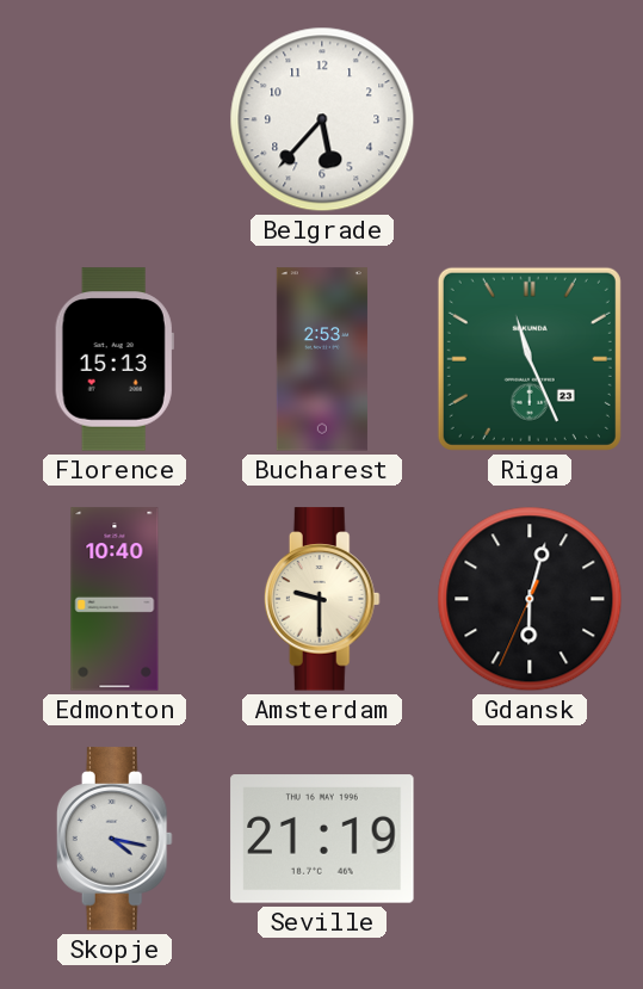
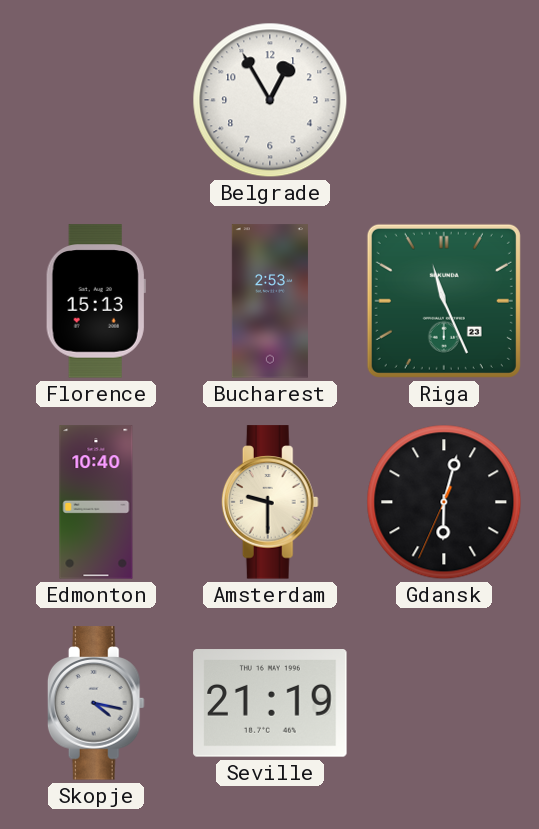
Belgrade: 5:37 -> 12:55
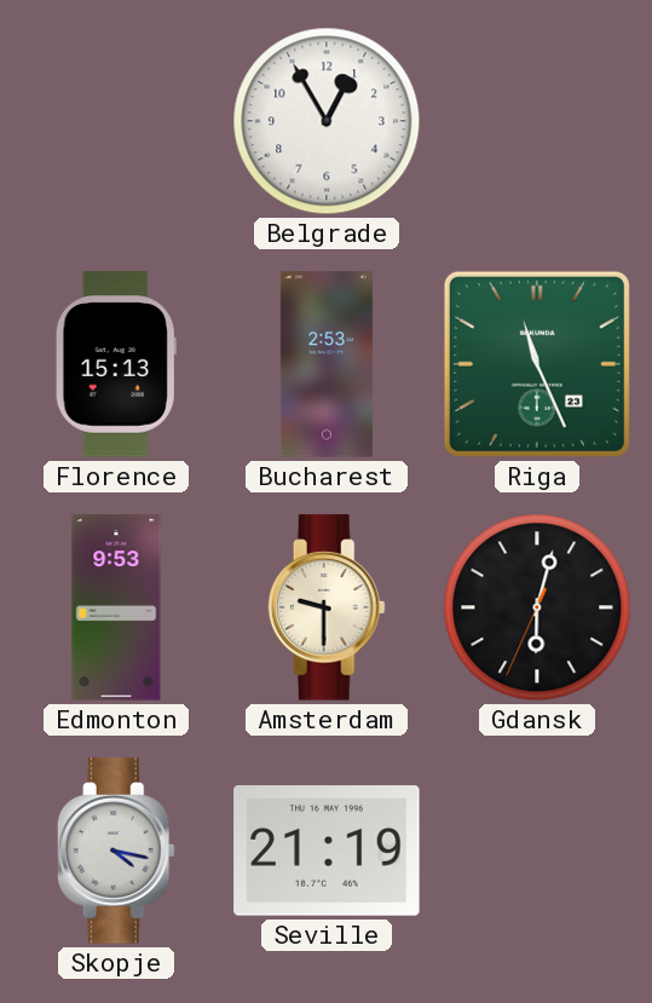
Edmonton: 10:40 -> 9:53
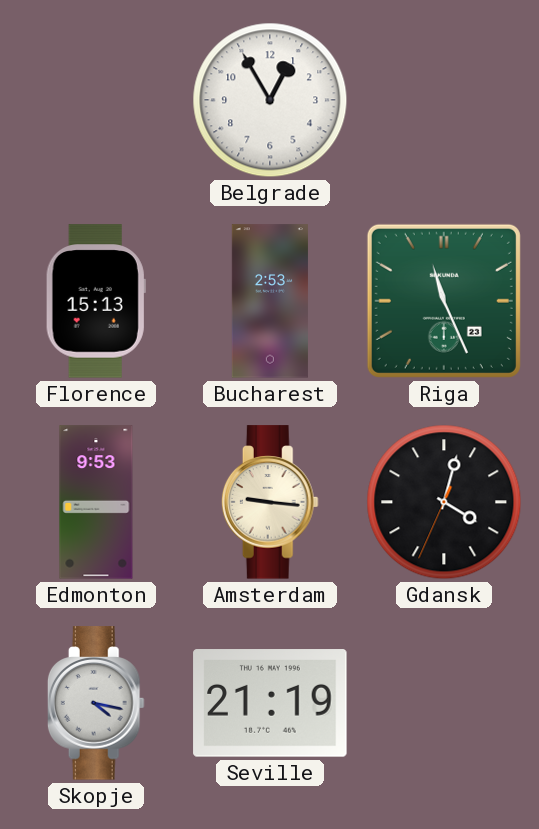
Amsterdam: 9:30 -> 9:16
Gdansk: 6:02 -> 4:02
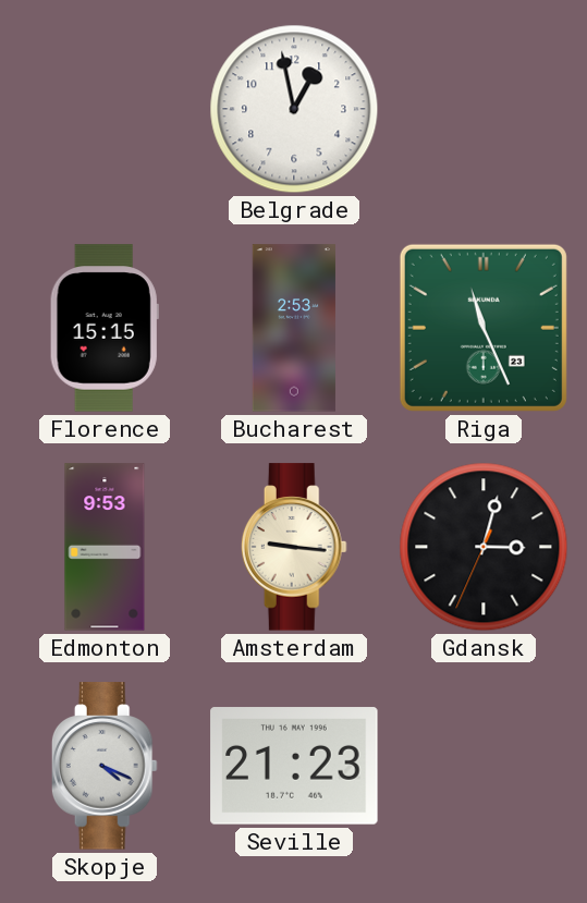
Belgrade: 12:55 -> 12:58
Florence: 15:13 -> 15:15
Gdansk: 4:02 -> 3:02
Skopje: 4:17 -> 4:19
Seville: 21:19 -> 21:23
